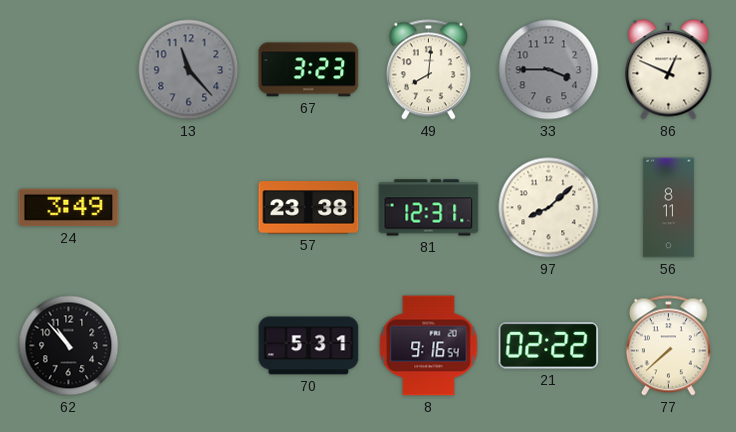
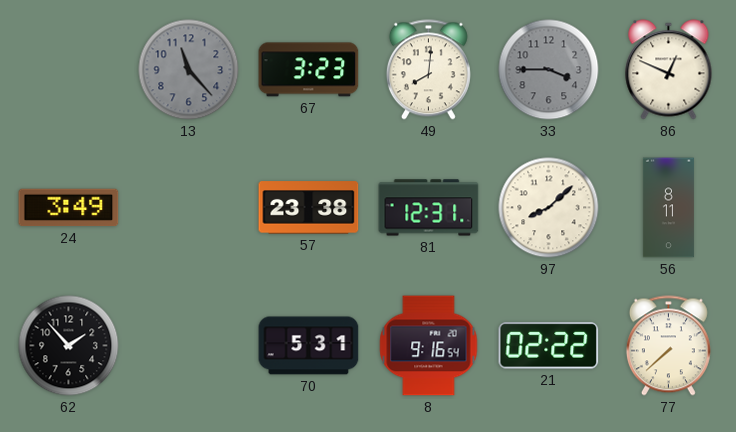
62: 10:53 -> 1:53
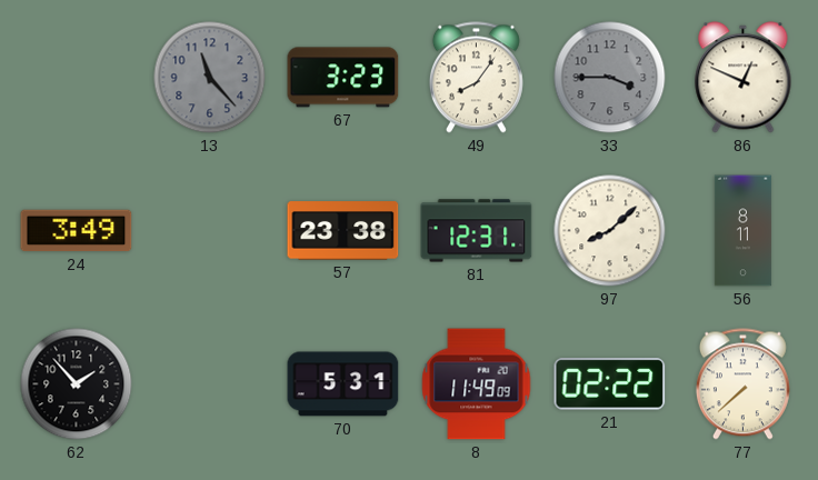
49: 8:01 -> 8:06
8: 9:16 -> 11:49
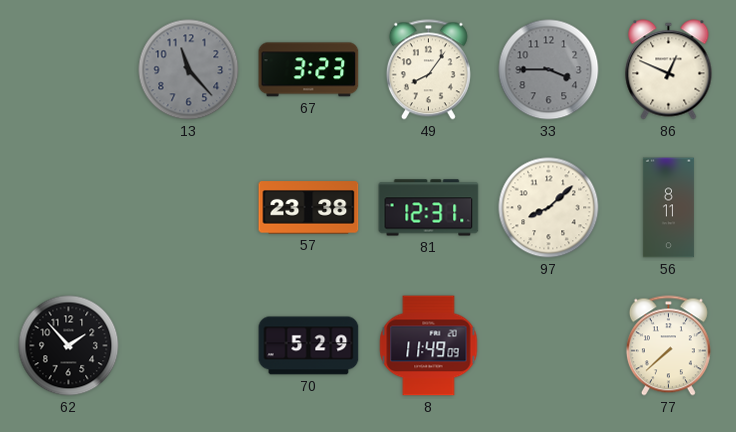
24: 3:49 -> none
70: 5:31 -> 5:29
21: 02:22 -> none
